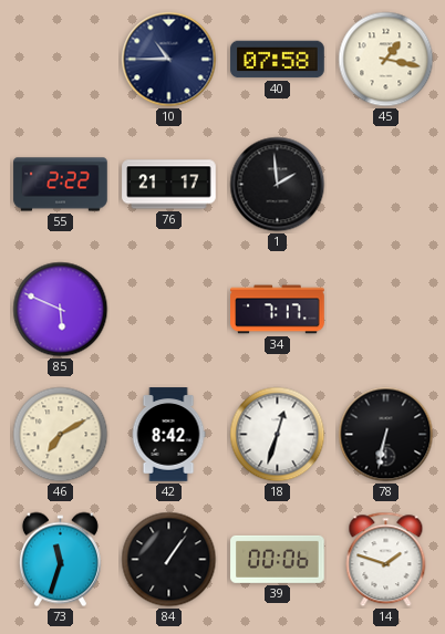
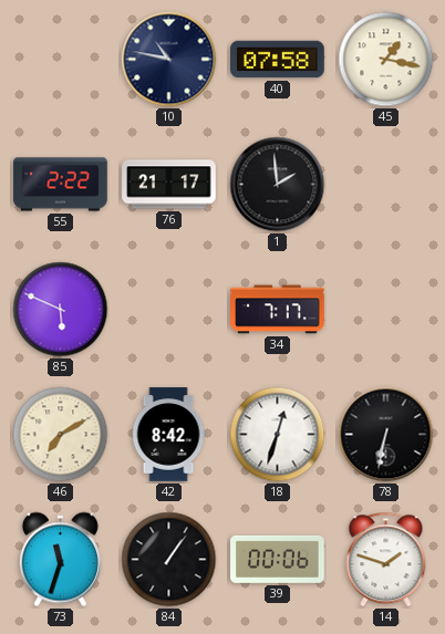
10: 10:45 -> 10:47
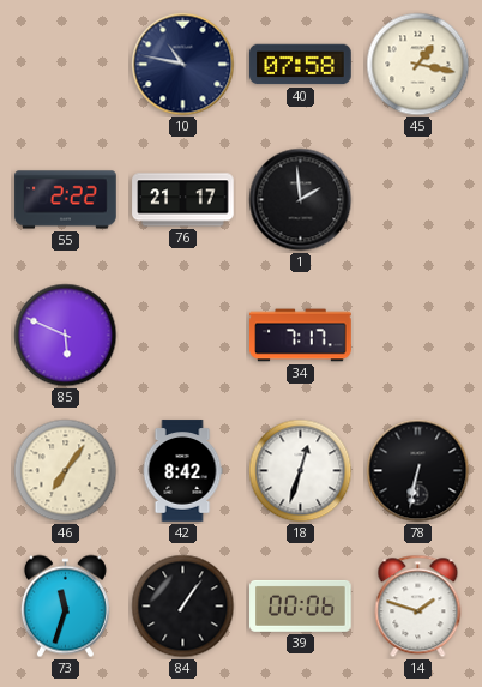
46: 7:10 -> 7:06
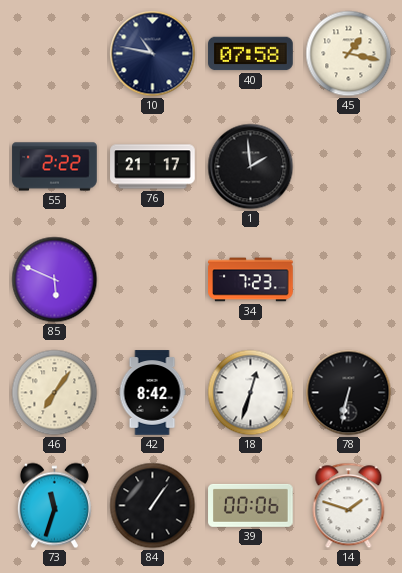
34: 7:17 -> 7:23
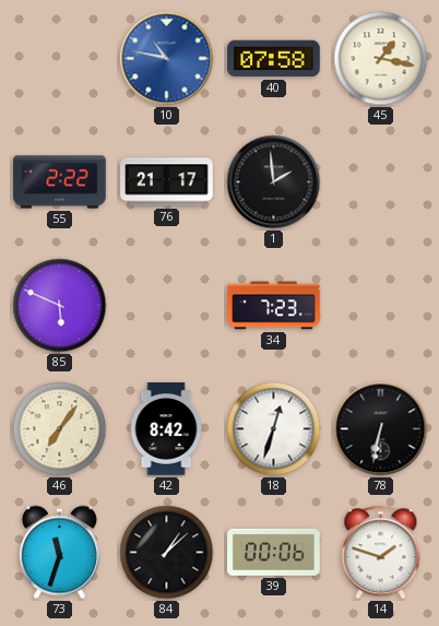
10 dial: navy -> blue
84: 1:06 -> 1:08
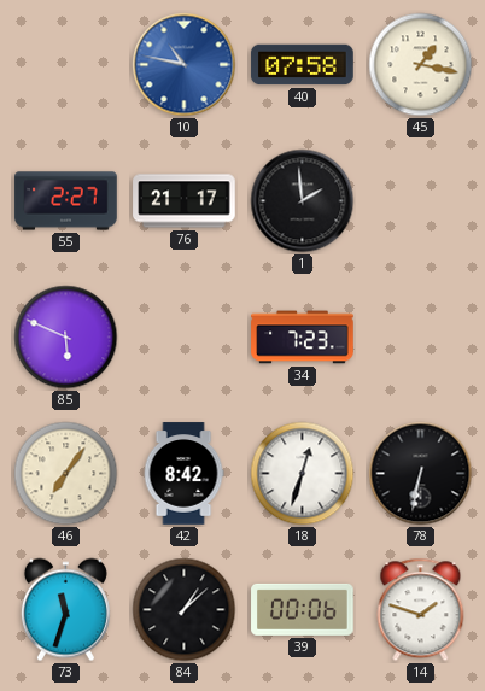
55: 2:22 -> 2:27
